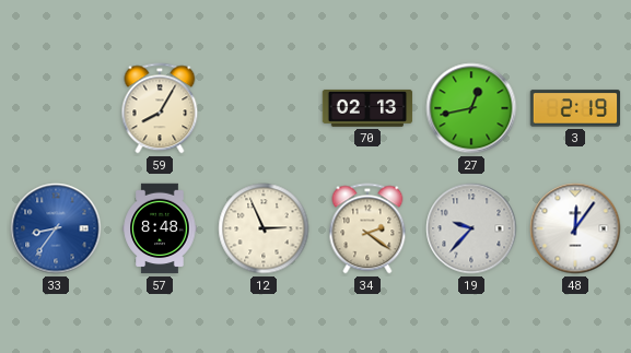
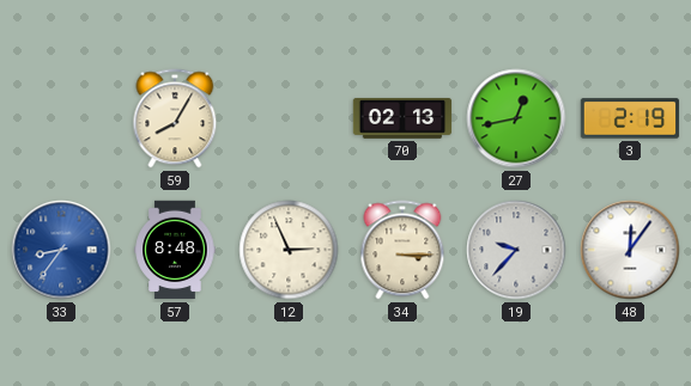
34: 2:21 -> 3:15
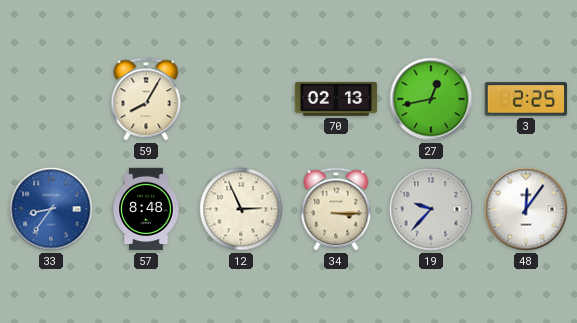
3: 2:19 -> 2:25
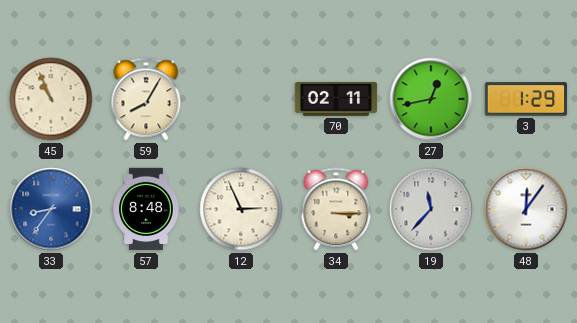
45: none -> 10:56
70: 02:13 -> 02:11
3: 2:25 -> 1:29
19: 9:37 -> 11:37
